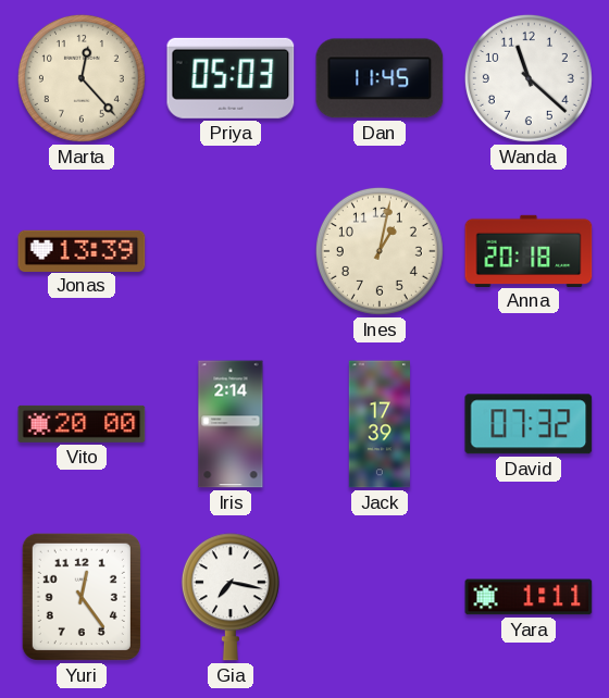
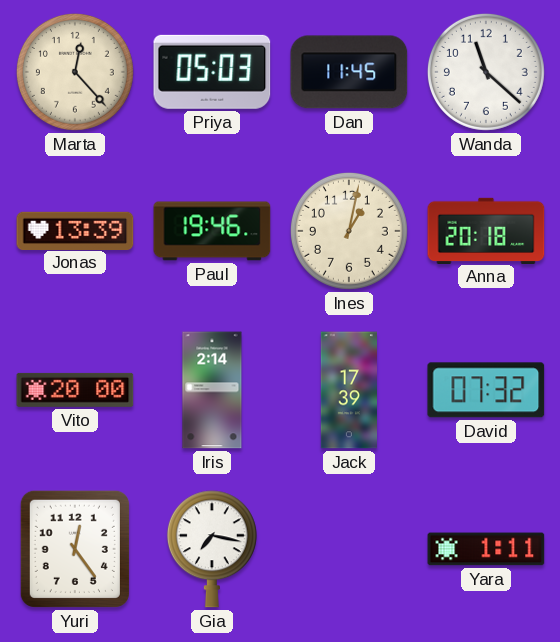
Paul: none -> 19:46
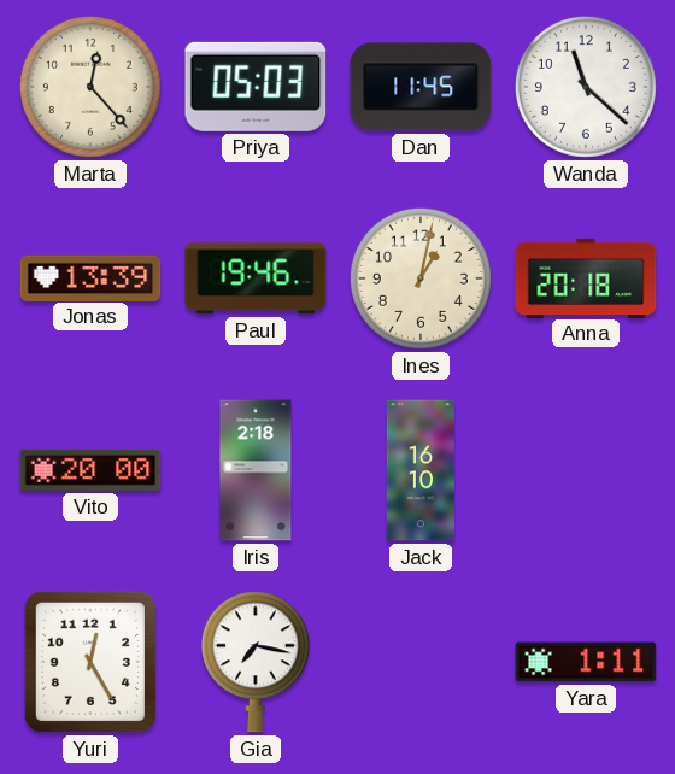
Iris: 2:14 -> 2:18
Jack: 17:39 -> 16:10
David: 07:32 -> none
Yuri: 12:24 -> 12:25
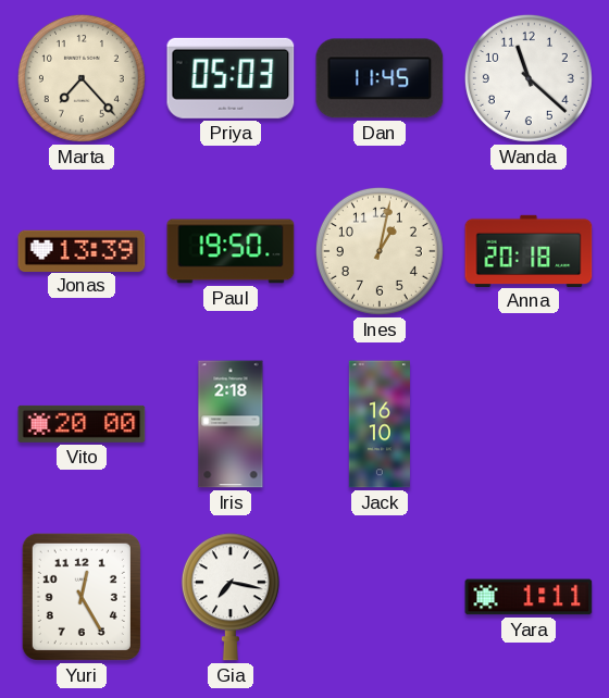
Marta: 12:23 -> 7:23
Paul: 19:46 -> 19:50
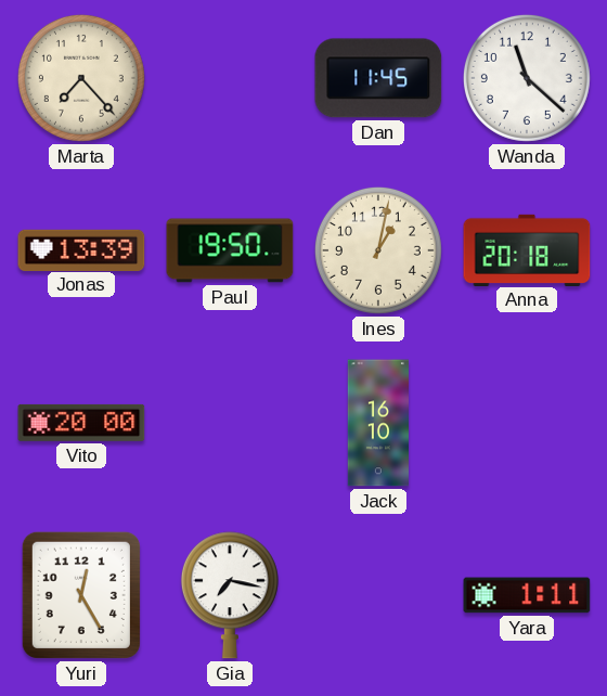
Priya: 05:03 -> none
Iris: 2:18 -> none
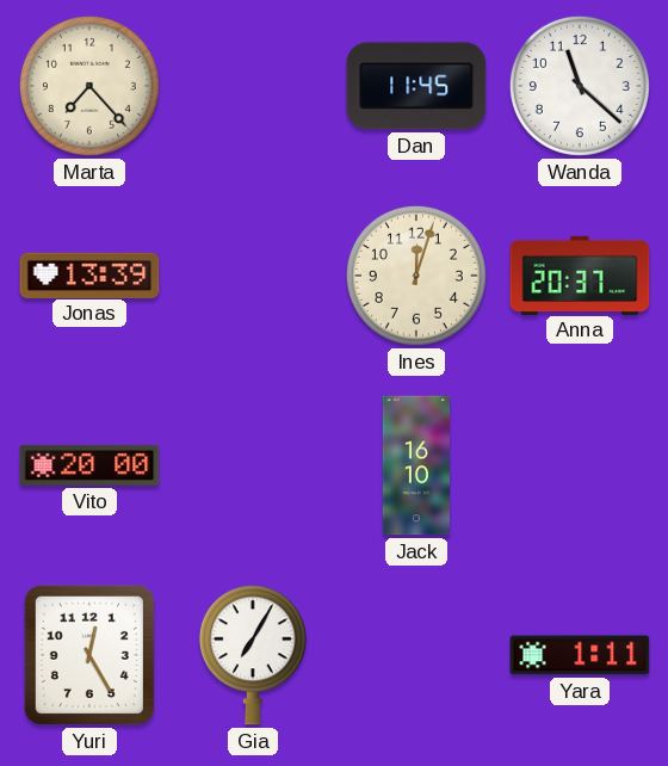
Paul: 19:50 -> none
Ines: 1:02 -> 12:03
Anna: 20:18 -> 20:37
Gia: 7:17 -> 7:05
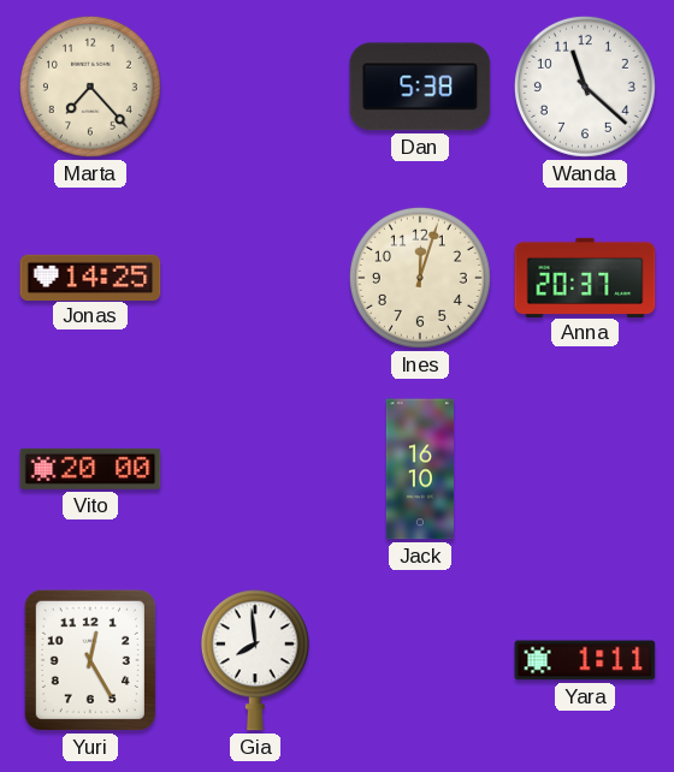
Dan: 11:45 -> 5:38
Jonas: 13:39 -> 14:25
Gia: 7:05 -> 7:59
